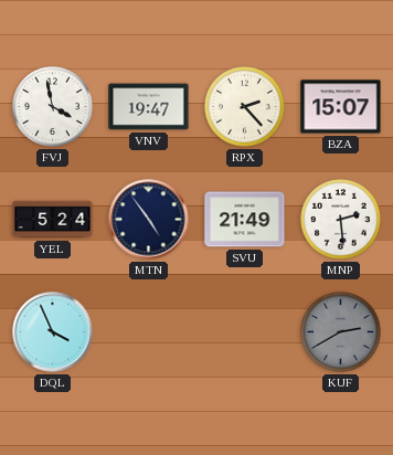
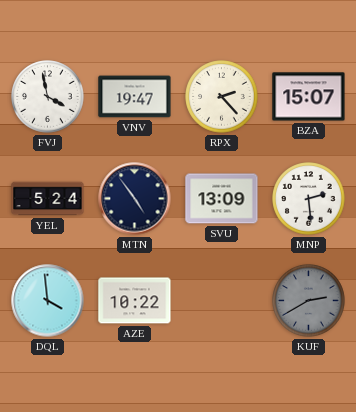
SVU: 21:49 -> 13:09
DQL: 3:56 -> 3:59
AZE: none -> 10:22
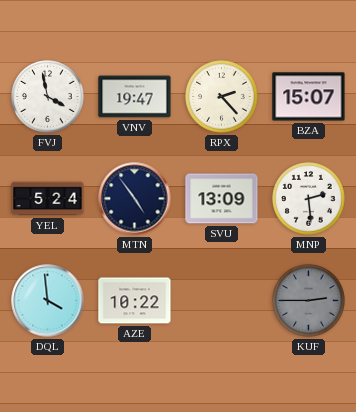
KUF: 2:40 -> 2:45
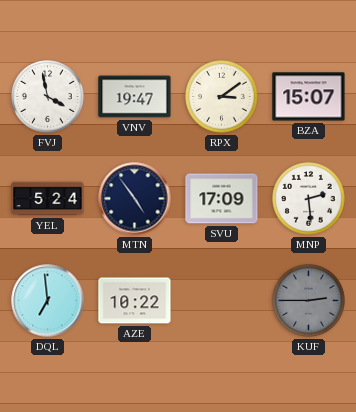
RPX: 2:23 -> 3:09
SVU: 13:09 -> 17:09
DQL: 3:59 -> 6:59
